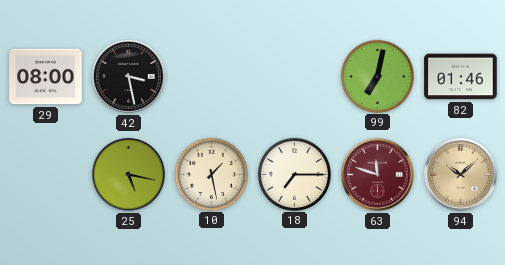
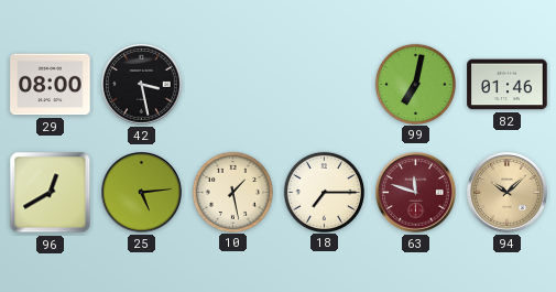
96: none -> 12:40
25: 5:17 -> 5:14
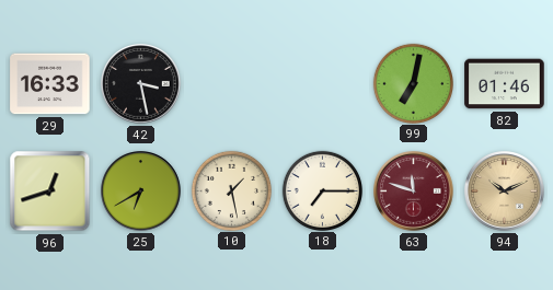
29: 08:00 -> 16:33
96: 12:40 -> 12:42
25: 5:14 -> 6:40
94: 10:08 -> 10:11
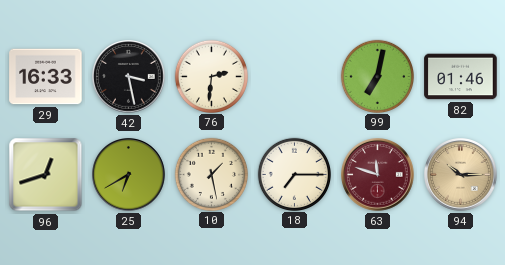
76: none -> 2:31
94: 10:11 -> 10:15
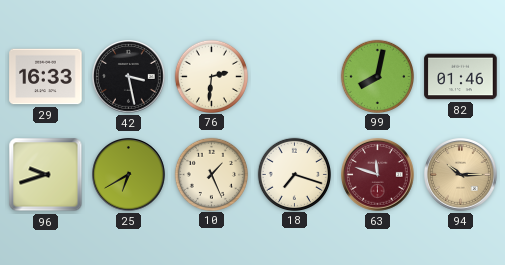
99: 7:02 -> 8:02
96: 12:42 -> 9:42
10: 1:28 -> 1:26
18: 7:15 -> 7:18
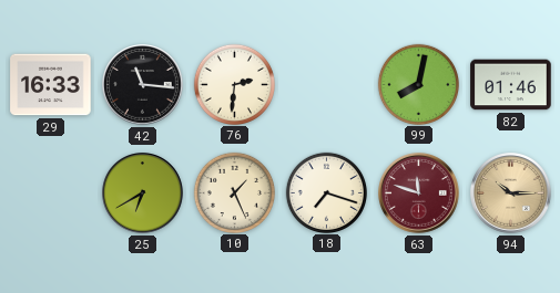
42: 3:28 -> 11:16
96: 9:42 -> none
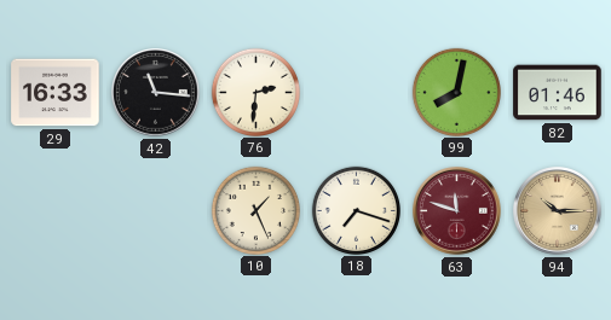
25: 6:40 -> none
